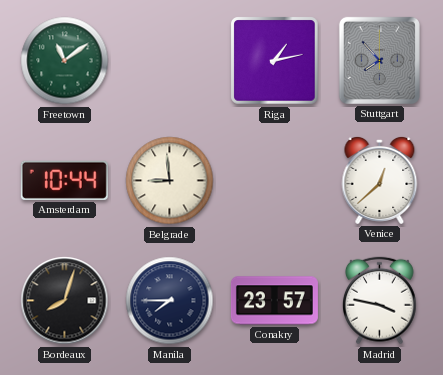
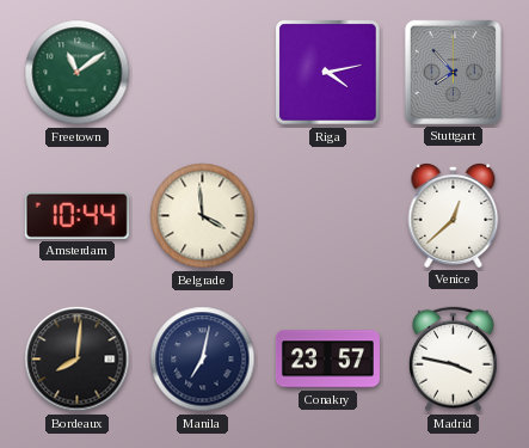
Riga: 1:13 -> 4:13
Belgrade: 8:59 -> 3:59
Bordeaux: 8:03 -> 8:01
Manila: 7:45 -> 7:02
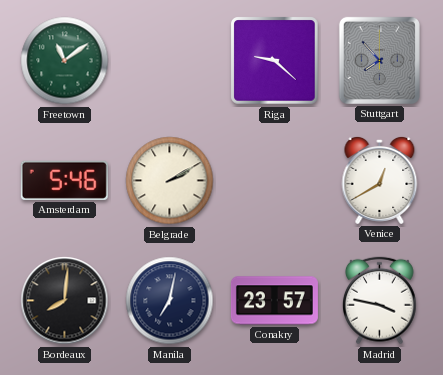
Riga: 4:13 -> 9:22
Amsterdam: 10:44 -> 5:46
Belgrade: 3:59 -> 2:10
Venice: 12:38 -> 12:40
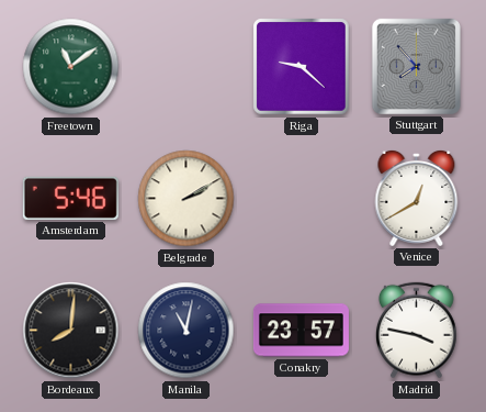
Manila: 7:02 -> 11:02
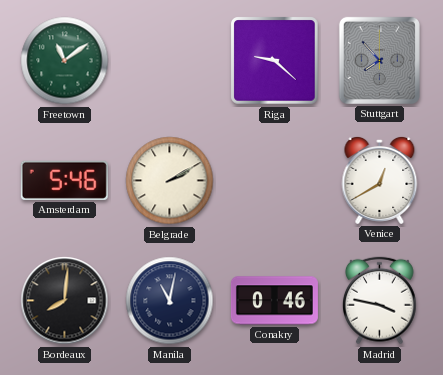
Conakry: 23:57 -> 0:46
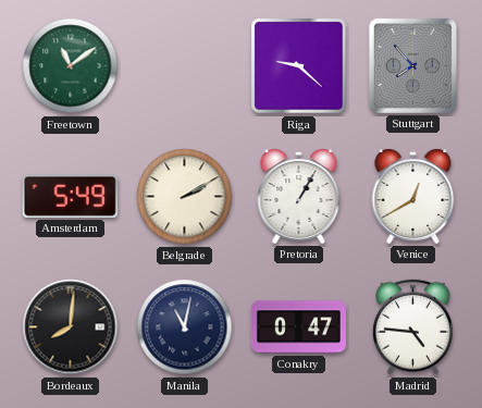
Amsterdam: 5:46 -> 5:49
Pretoria: none -> 1:05
Conakry: 0:46 -> 0:47
Madrid: 3:47 -> 4:46
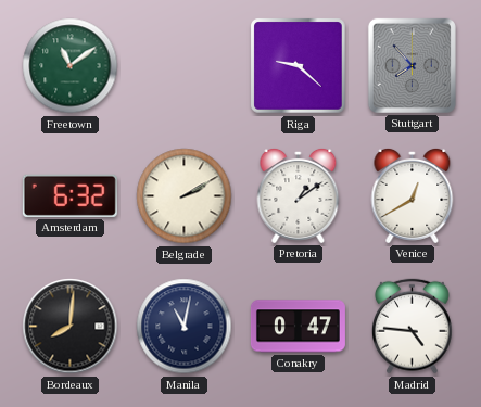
Amsterdam: 5:49 -> 6:32
Pretoria: 1:05 -> 1:09
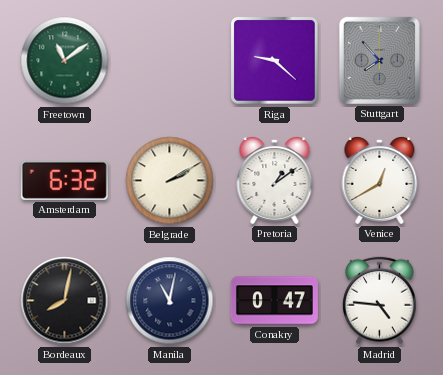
Bordeaux: 8:01 -> 8:02
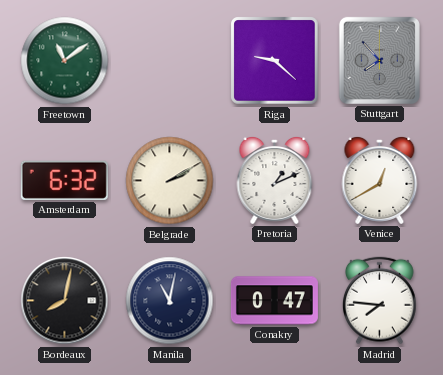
Pretoria: 1:09 -> 1:11
Madrid: 4:46 -> 7:46
